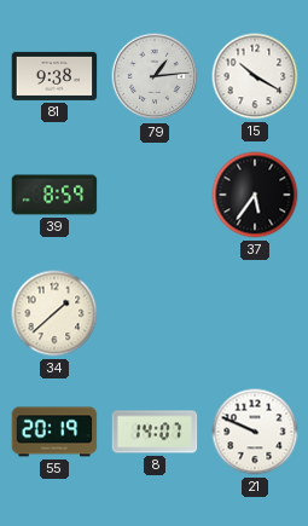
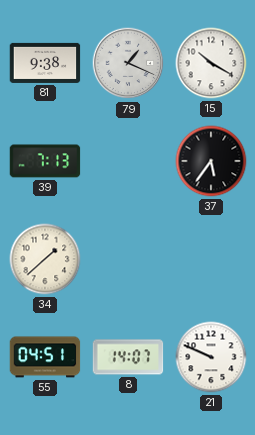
79: 1:14 -> 1:19
39: 8:59 -> 7:13
55: 20:19 -> 04:51
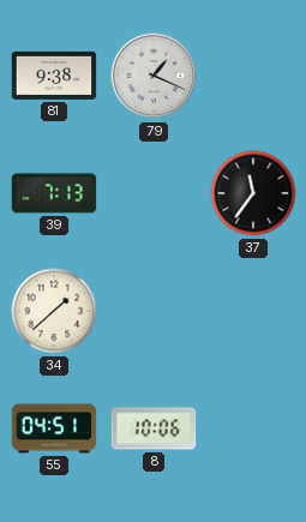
15: 10:20 -> none
37: 5:36 -> 11:36
8: 14:07 -> 10:06
21: 9:49 -> none
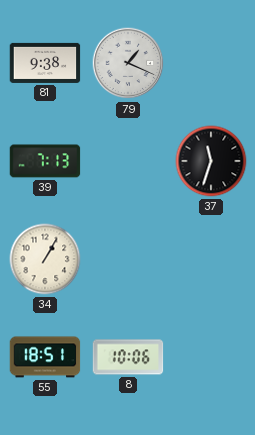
37: 11:36 -> 11:33
34: 1:38 -> 1:05
55: 04:51 -> 18:51
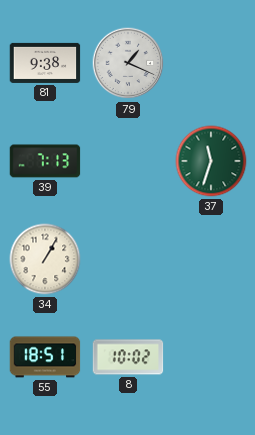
37 dial: black -> green
8: 10:06 -> 10:02
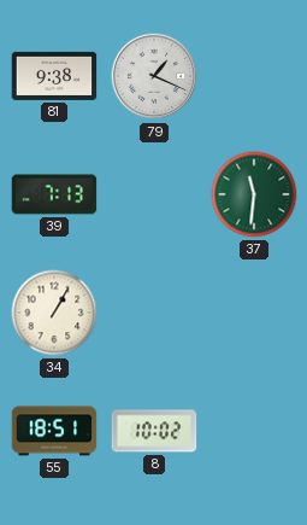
37: 11:33 -> 11:31
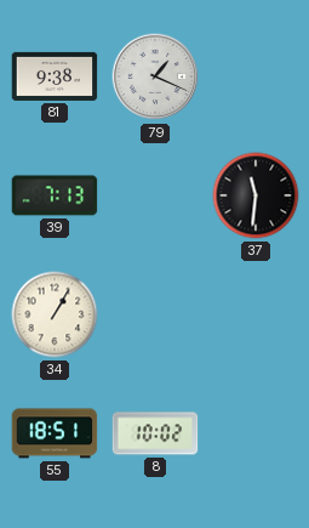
37 dial: green -> black
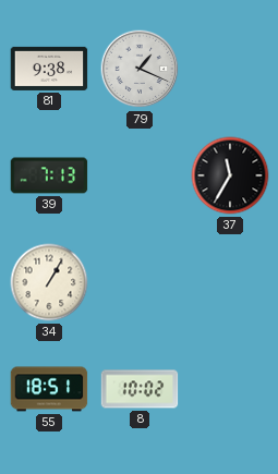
37: 11:31 -> 11:35
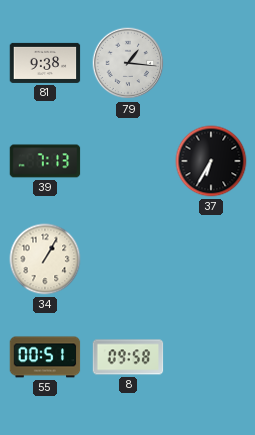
79: 1:19 -> 1:16
37: 11:35 -> 6:35
55: 18:51 -> 00:51
8: 10:02 -> 09:58
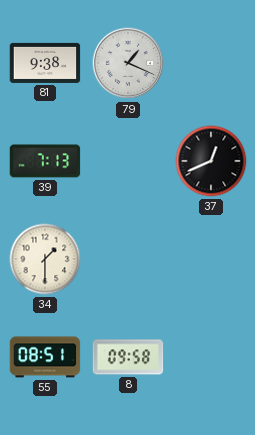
79: 1:16 -> 1:19
37: 6:35 -> 12:41
34: 1:05 -> 1:30
55: 00:51 -> 08:51
